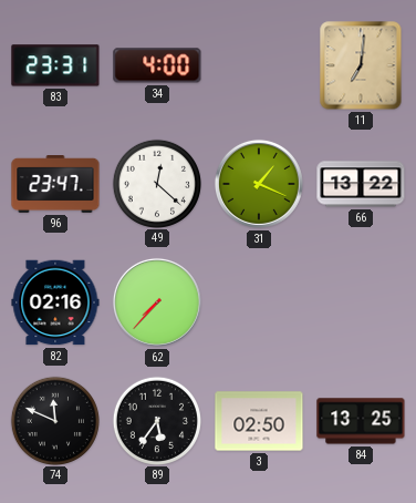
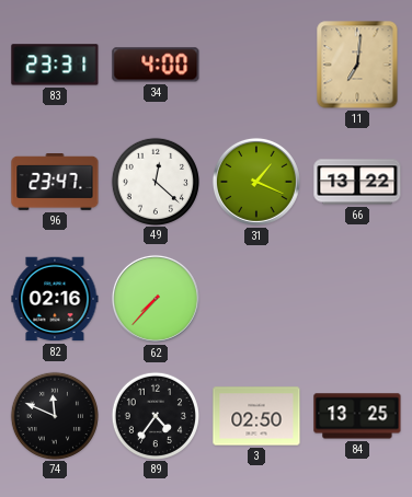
89: 5:36 -> 4:36
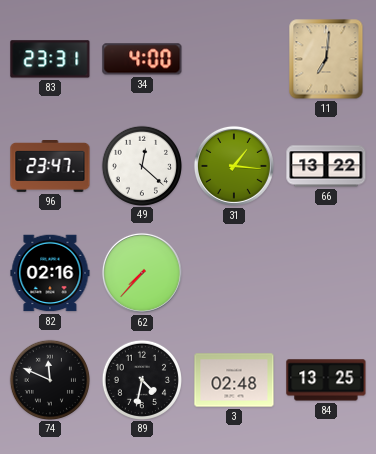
31: 1:19 -> 1:16
89: 4:36 -> 4:32
3: 02:50 -> 02:48
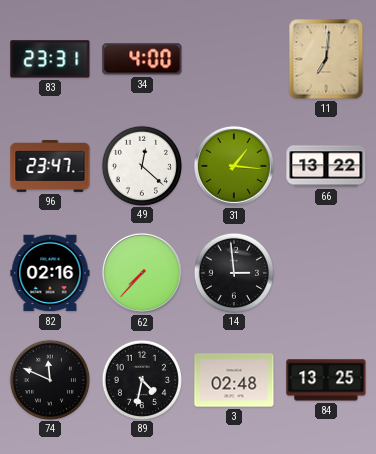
14: none -> 2:59
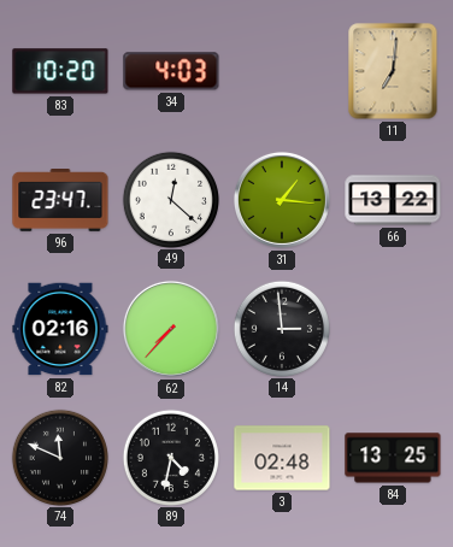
83: 23:31 -> 10:20
34: 4:00 -> 4:03
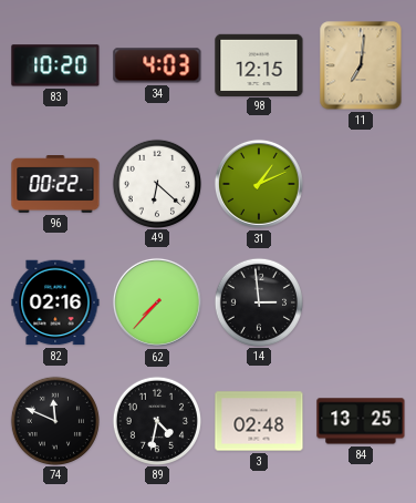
98: none -> 12:15
96: 23:47 -> 00:22
49: 12:22 -> 6:22
31: 1:16 -> 1:11
66: 13:22 -> none
